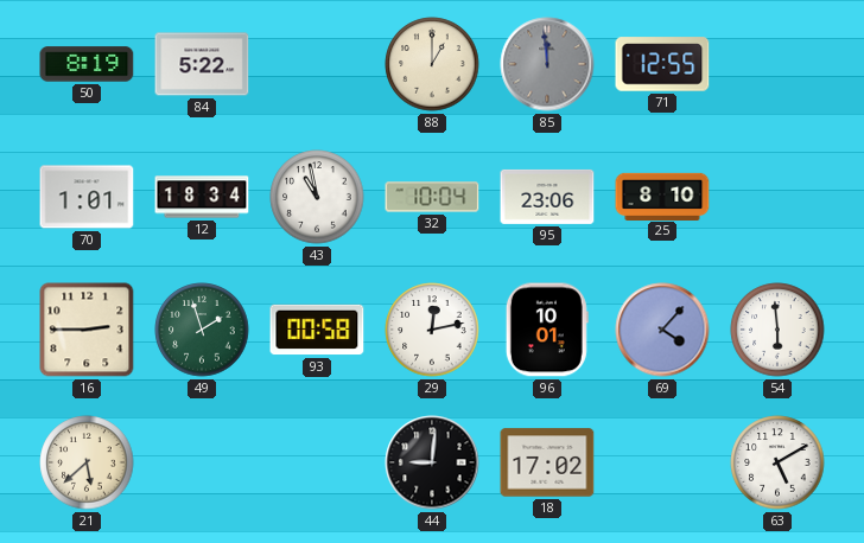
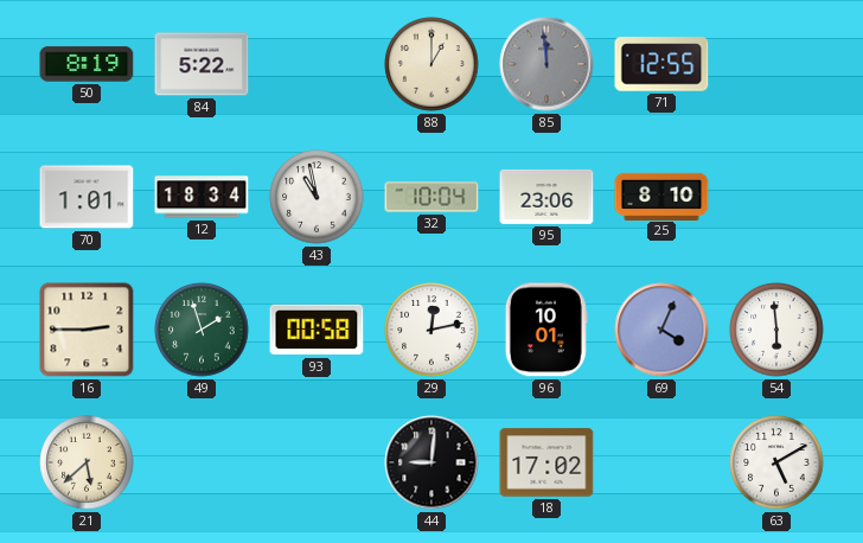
69: 4:07 -> 4:04
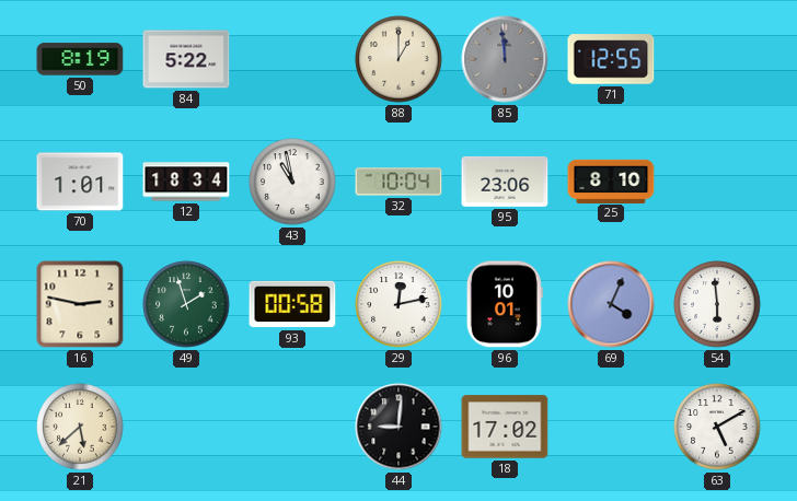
16: 2:45 -> 2:47
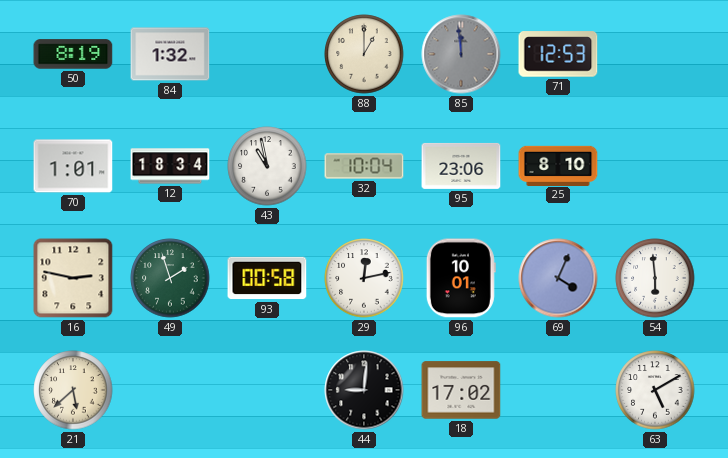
84: 5:22 -> 1:32
71: 12:55 -> 12:53
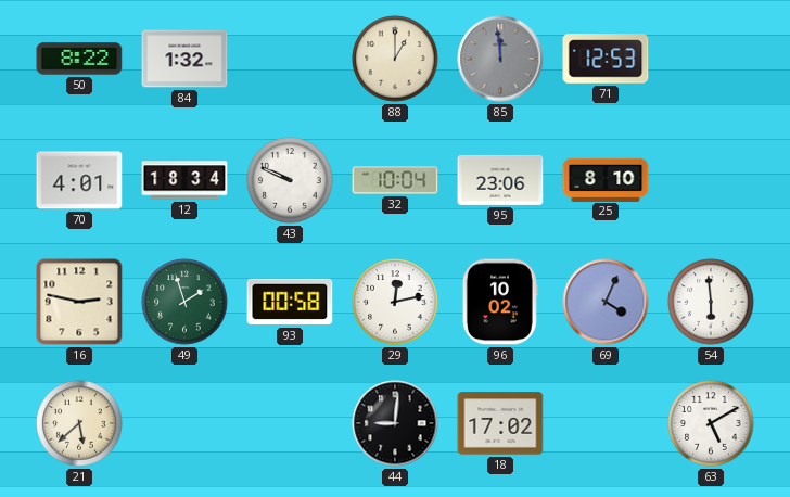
50: 8:19 -> 8:22
70: 1:01 -> 4:01
43: 10:58 -> 9:49
96: 10:01 -> 10:02
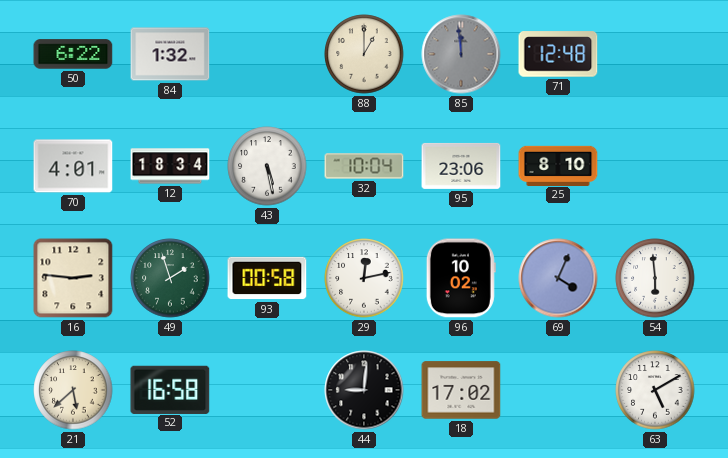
50: 8:22 -> 6:22
71: 12:53 -> 12:48
43: 9:49 -> 5:28
16: 2:47 -> 2:46
52: none -> 16:58
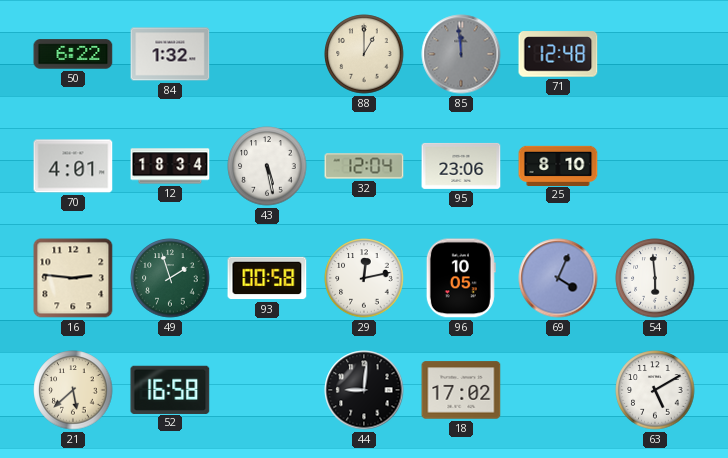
32: 10:04 -> 12:04
96: 10:02 -> 10:05
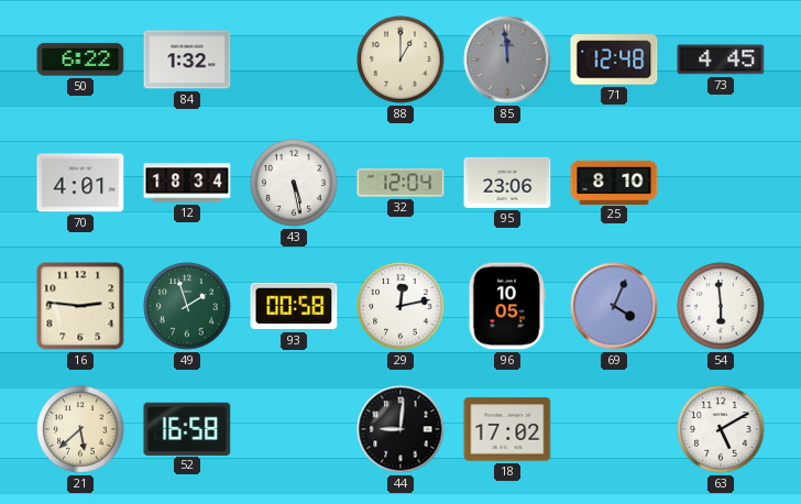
73: none -> 4:45
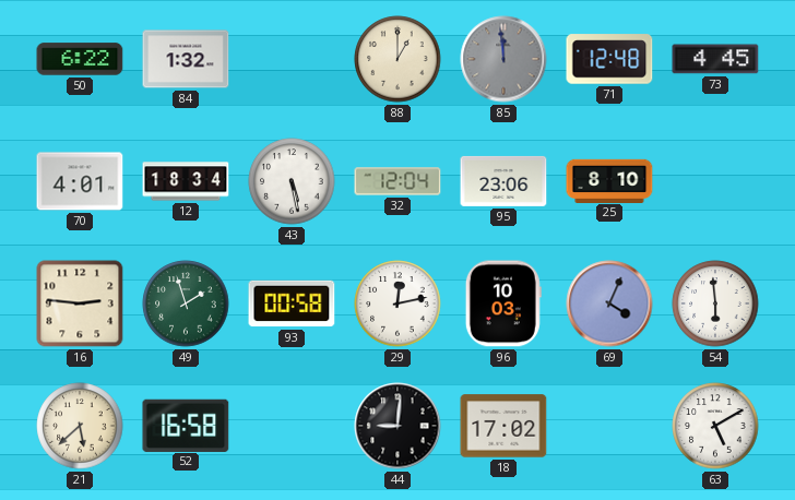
96: 10:05 -> 10:03
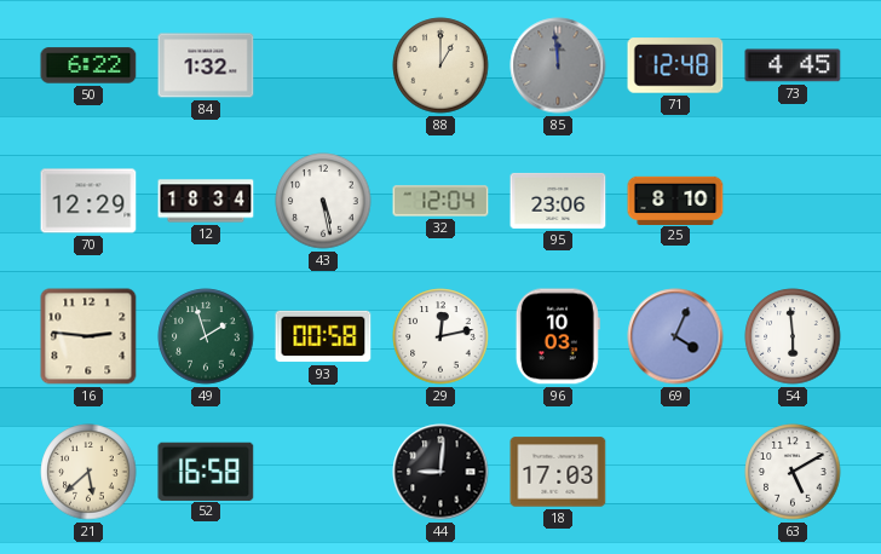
70: 4:01 -> 12:29
18: 17:02 -> 17:03
